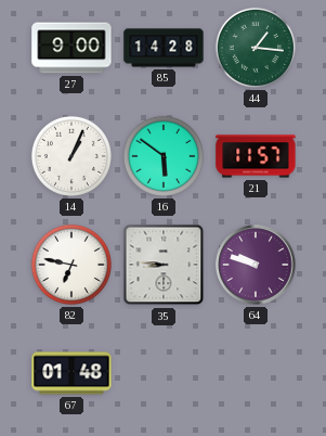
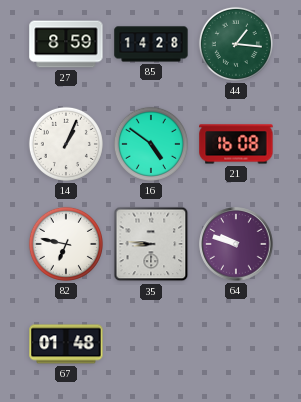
27: 9:00 -> 8:59
16: 5:51 -> 4:51
21: 11:57 -> 16:08
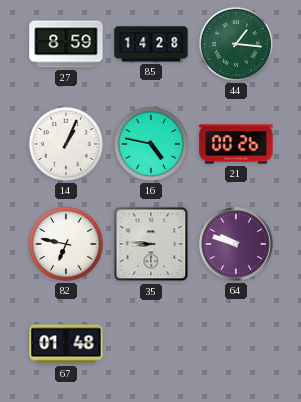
16: 4:51 -> 4:47
21: 16:08 -> 00:26
